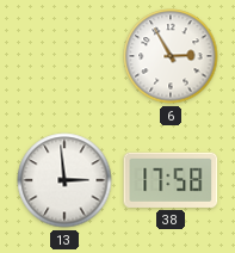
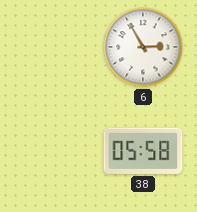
13: 2:59 -> none
38: 17:58 -> 05:58
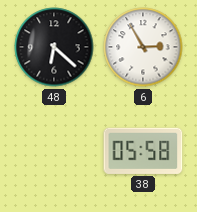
48: none -> 6:22
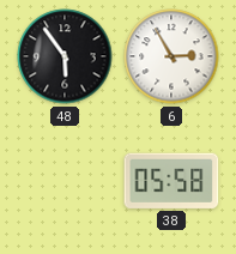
48: 6:22 -> 5:54
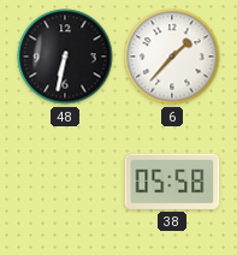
48: 5:54 -> 6:32
6: 2:55 -> 1:37
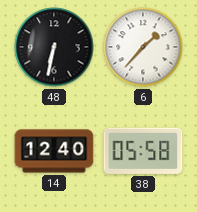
14: none -> 12:40
